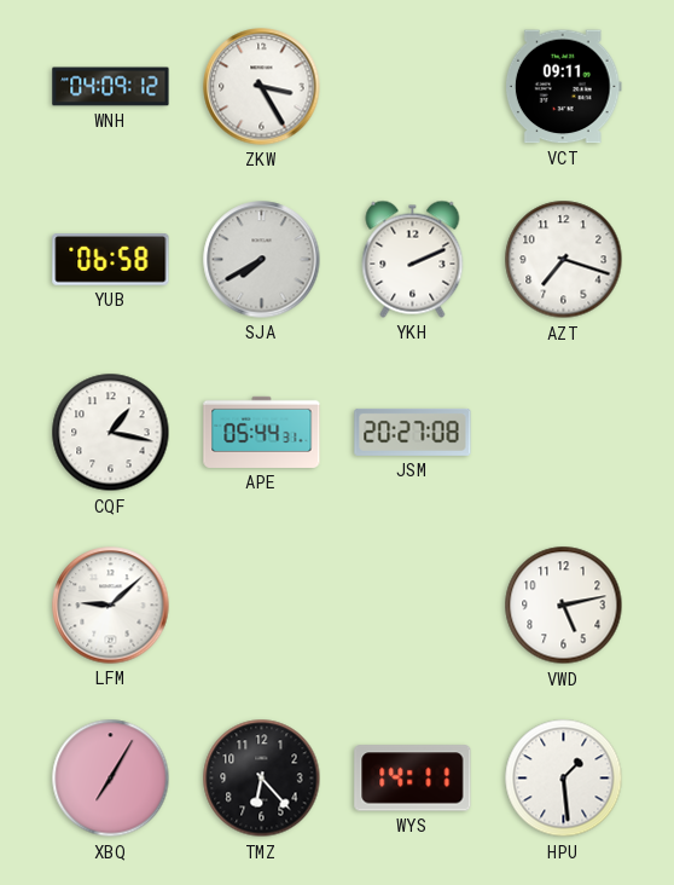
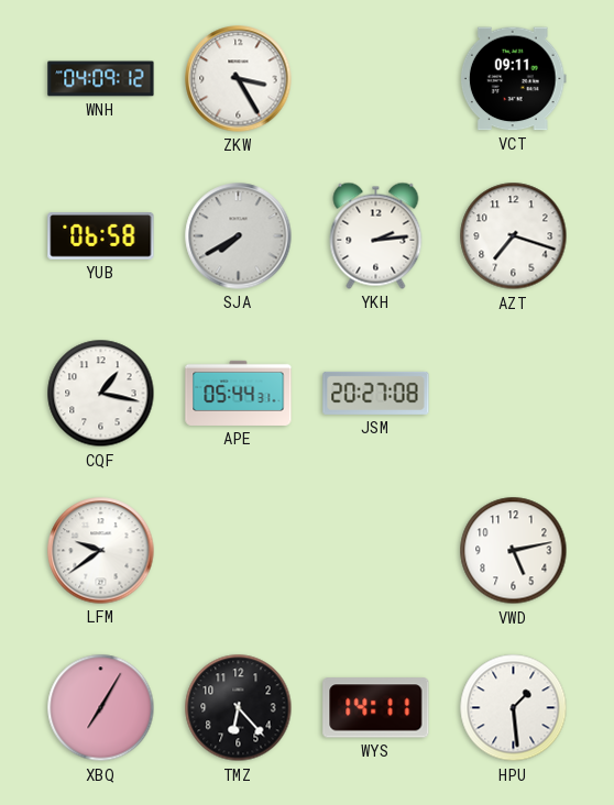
YKH: 2:11 -> 2:14
LFM: 9:08 -> 9:39
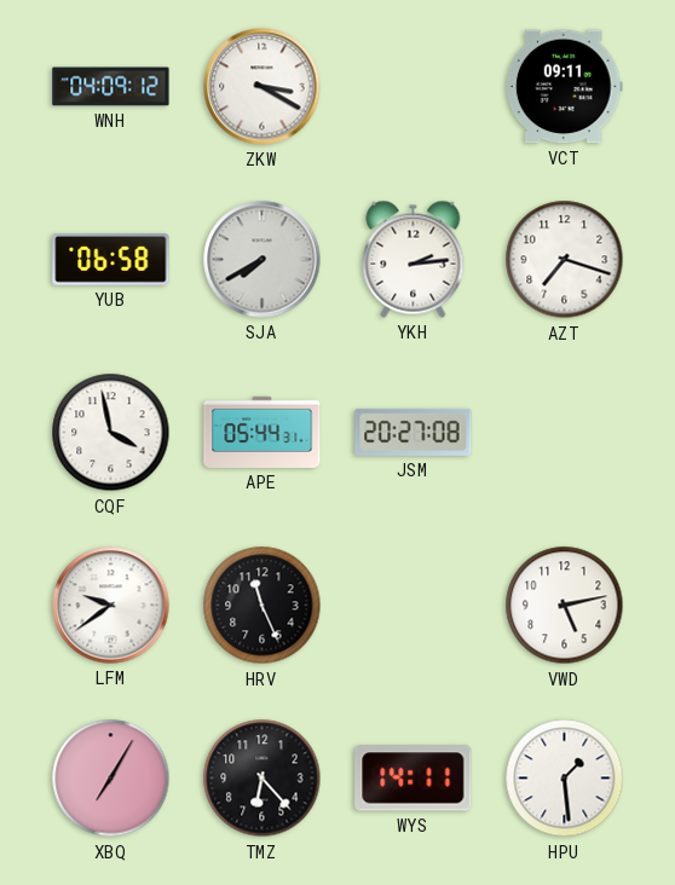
ZKW: 3:25 -> 3:20
CQF: 1:17 -> 3:58
HRV: none -> 11:26
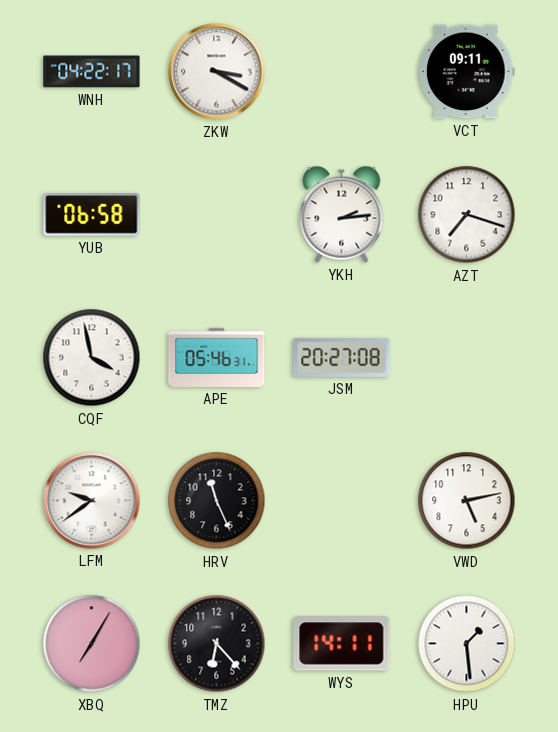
WNH: 04:09 -> 04:22
SJA: 7:40 -> none
APE: 05:44 -> 05:46
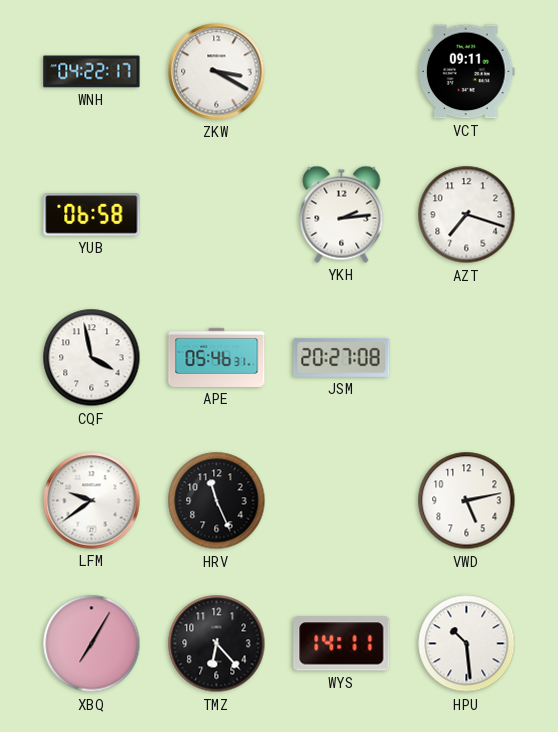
HPU: 1:29 -> 10:29
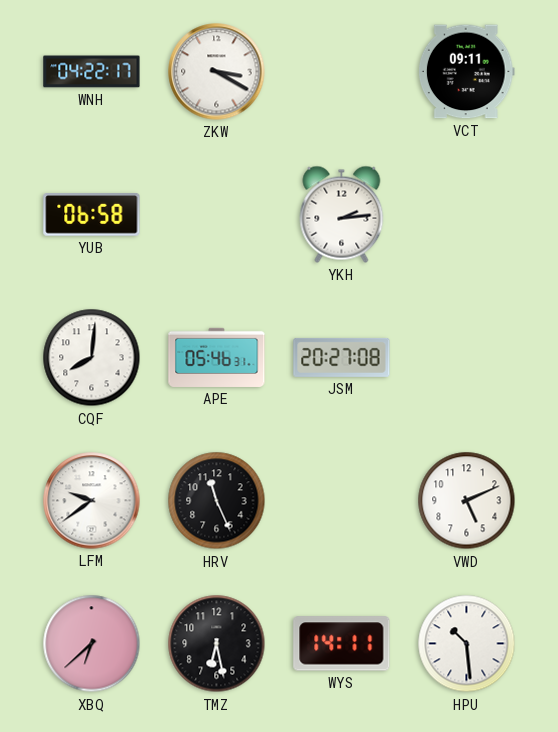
AZT: 7:18 -> none
CQF: 3:58 -> 8:01
VWD: 5:13 -> 5:11
XBQ: 7:05 -> 6:38
TMZ: 6:23 -> 6:28
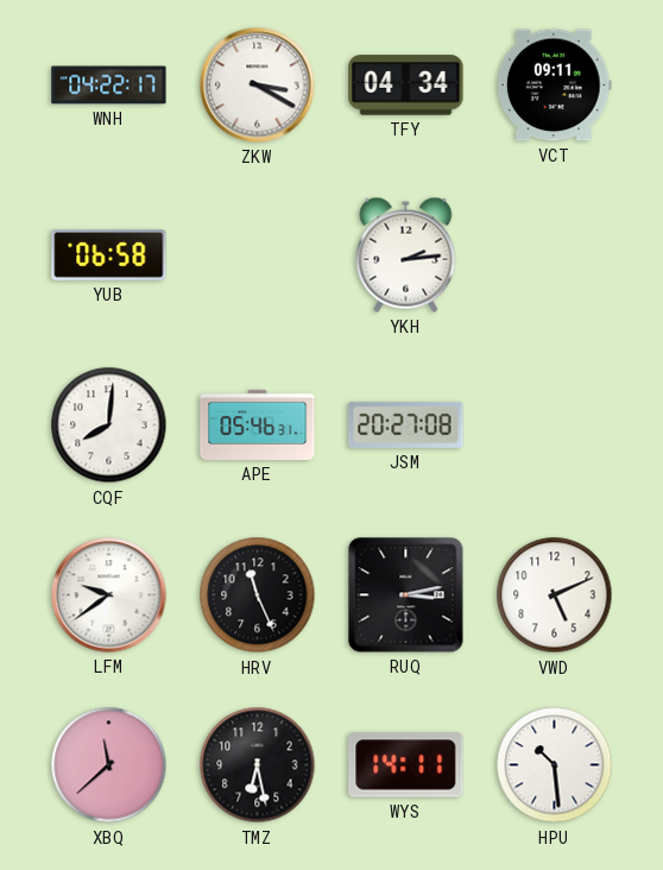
TFY: none -> 04:34
RUQ: none -> 3:13
XBQ: 6:38 -> 11:38
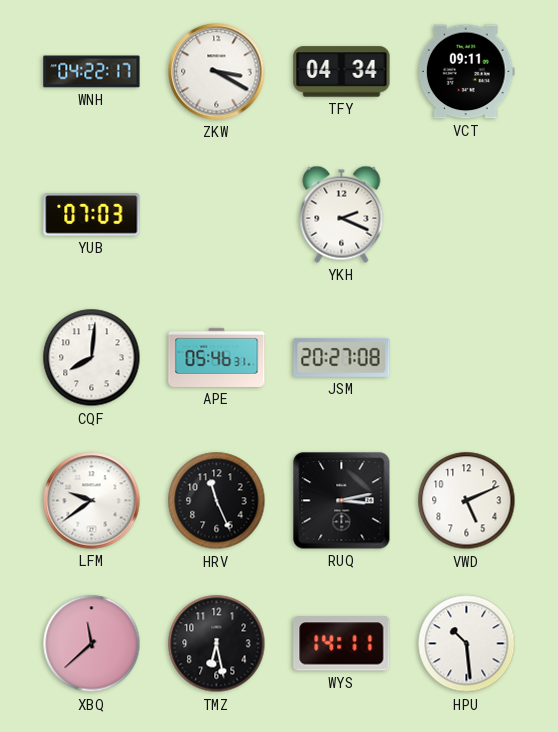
YUB: 06:58 -> 07:03
YKH: 2:14 -> 2:19
